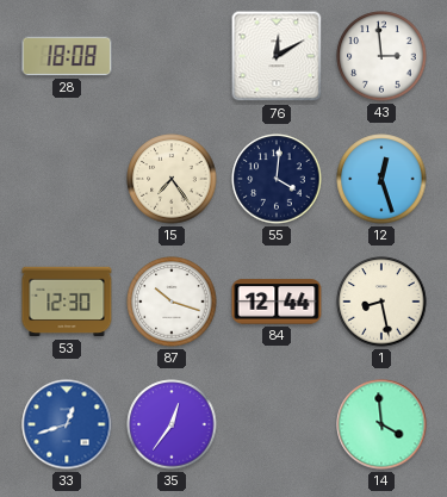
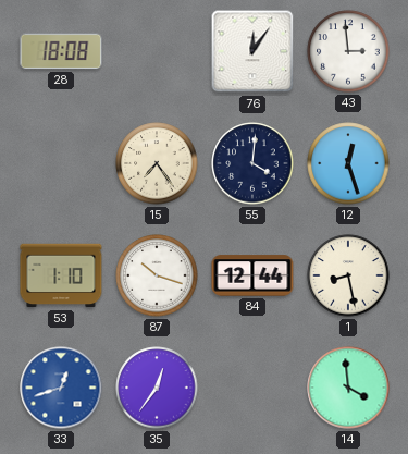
76: 12:10 -> 12:06
53: 12:30 -> 1:10
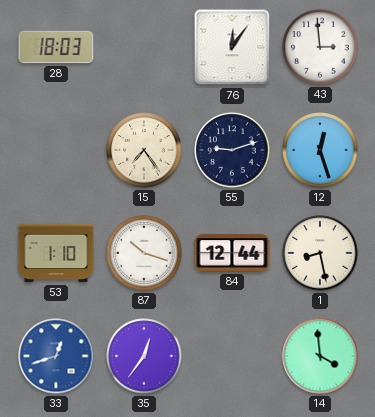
28: 18:08 -> 18:03
55: 4:01 -> 9:12
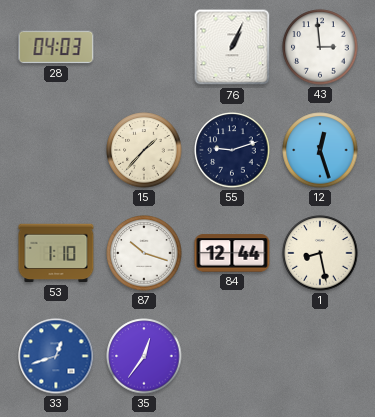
28: 18:03 -> 04:03
76: 12:06 -> 1:04
15: 7:24 -> 1:37
14: 3:59 -> none
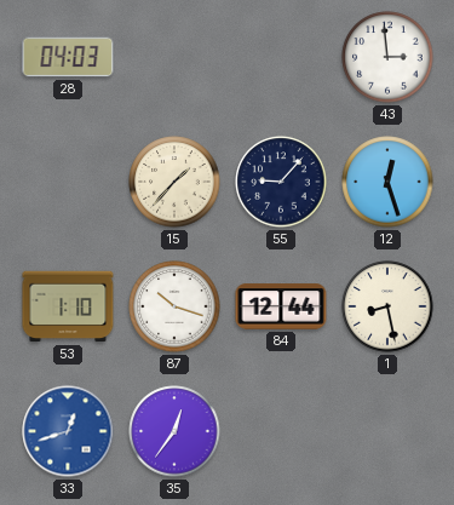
76: 1:04 -> none
55: 9:12 -> 9:07
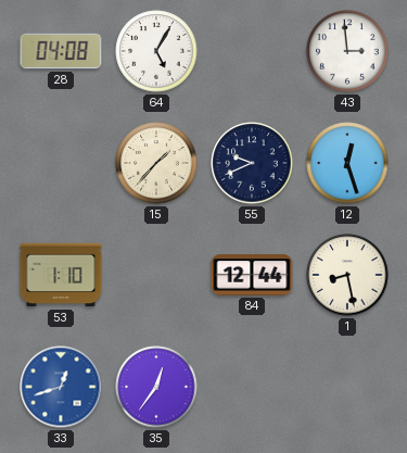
28: 04:03 -> 04:08
64: none -> 5:05
55: 9:07 -> 9:41
87: 10:18 -> none
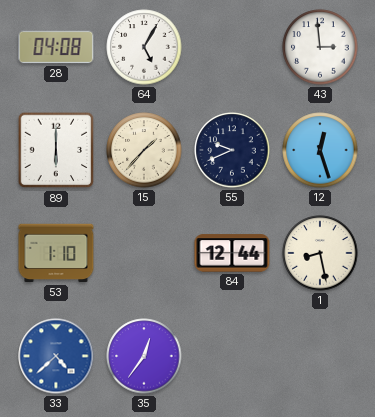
89: none -> 6:00
33: 12:42 -> 4:38
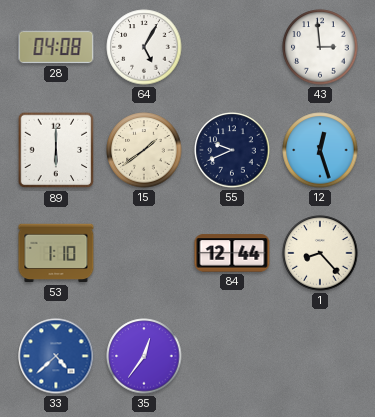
15: 1:37 -> 1:39
1: 8:28 -> 8:23
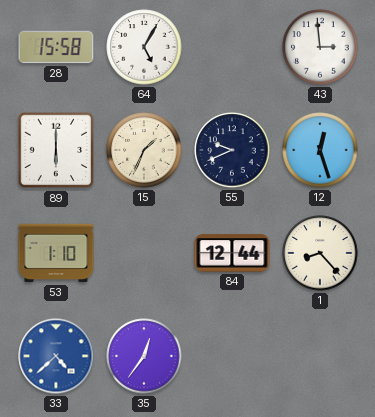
28: 04:08 -> 15:58
15: 1:39 -> 1:34
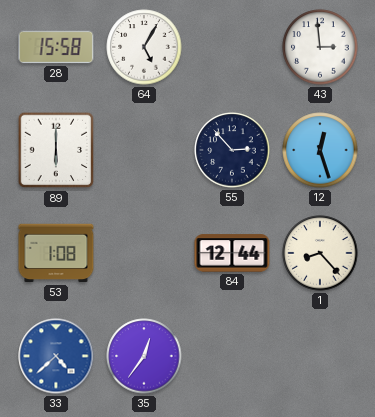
15: 1:34 -> none
55: 9:41 -> 2:53
53: 1:10 -> 1:08
